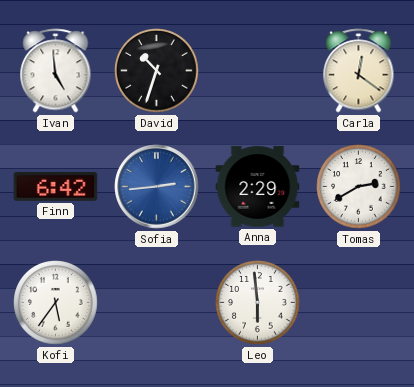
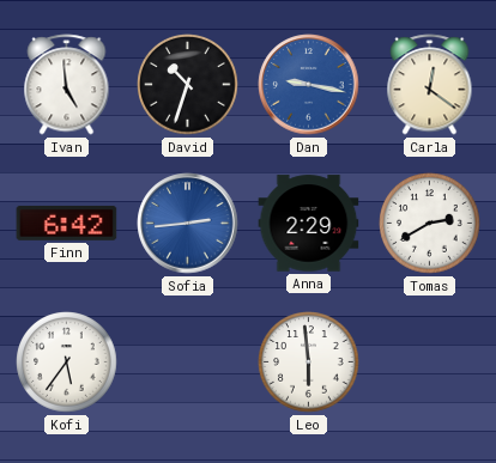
Dan: none -> 9:17
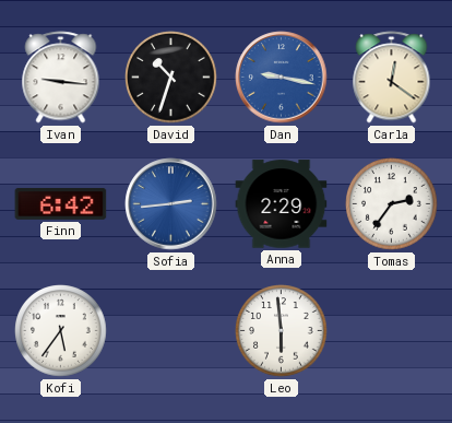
Ivan: 4:59 -> 9:16
Tomas: 2:40 -> 2:36
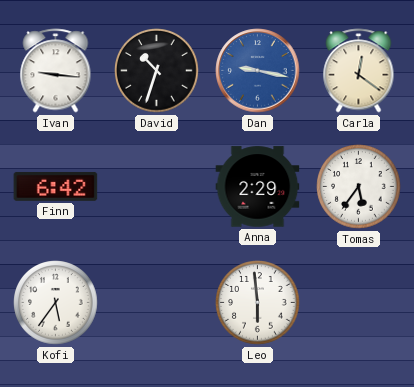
Sofia: 2:44 -> none
Tomas: 2:36 -> 5:36
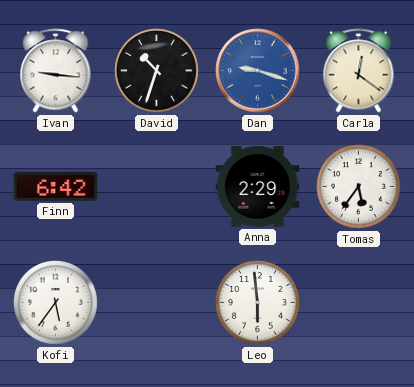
Dan: 9:17 -> 9:18
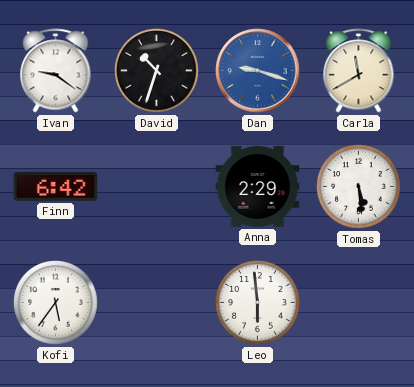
Ivan: 9:16 -> 9:21
Carla: 12:21 -> 11:40
Tomas: 5:36 -> 5:29
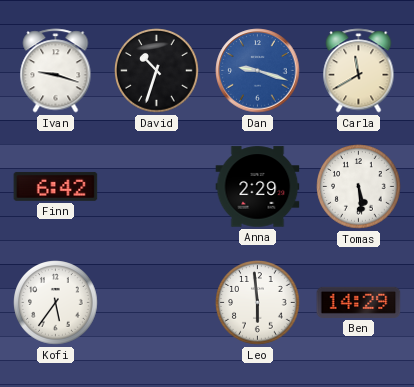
Ivan: 9:21 -> 9:18
Ben: none -> 14:29
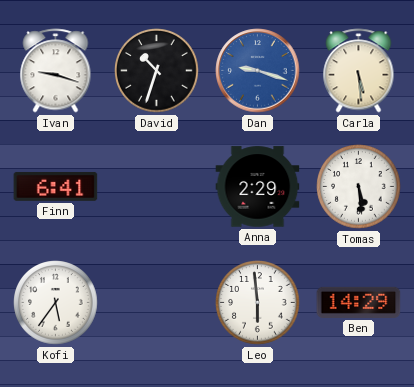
Carla: 11:40 -> 5:29
Finn: 6:42 -> 6:41
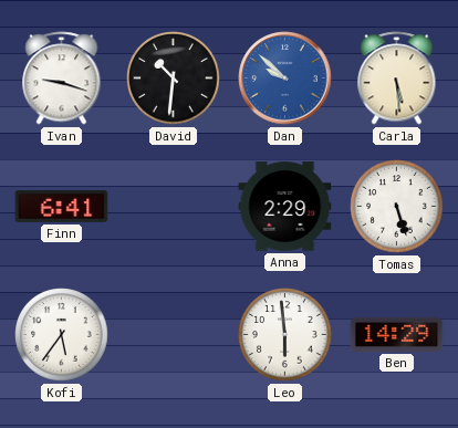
David: 10:33 -> 10:31
Dan: 9:18 -> 9:52
Tomas: 5:29 -> 5:27
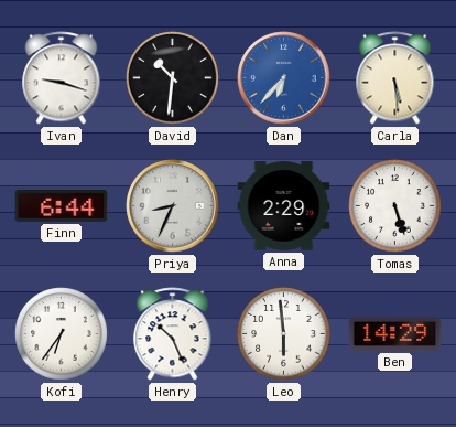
Dan: 9:52 -> 6:37
Finn: 6:41 -> 6:44
Priya: none -> 8:34
Kofi: 5:36 -> 6:36
Henry: none -> 10:26
